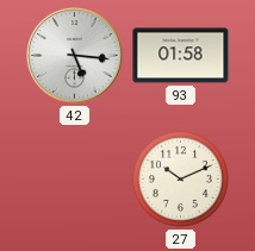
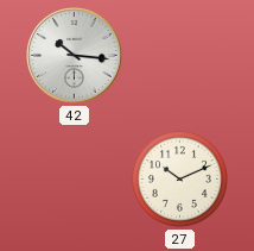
42: 5:16 -> 10:16
93: 01:58 -> none
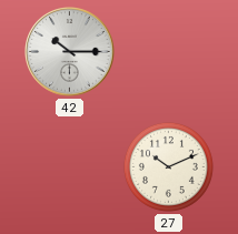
42: 10:16 -> 10:15
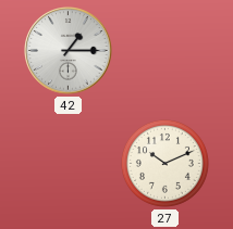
42: 10:15 -> 1:15
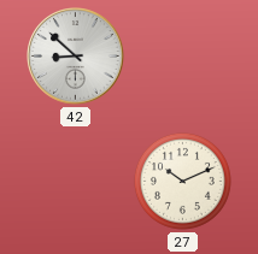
42: 1:15 -> 8:52
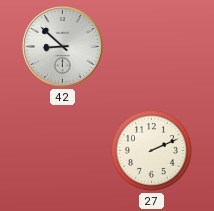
27: 10:11 -> 2:11
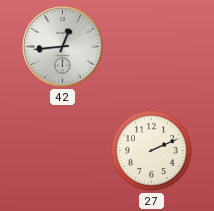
42: 8:52 -> 12:44
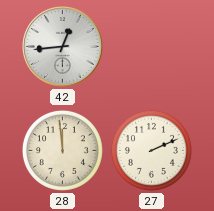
28: none -> 11:59
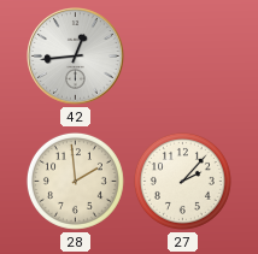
28: 11:59 -> 1:59
27: 2:11 -> 2:07
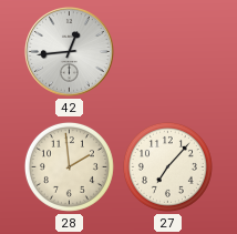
27: 2:07 -> 7:07
